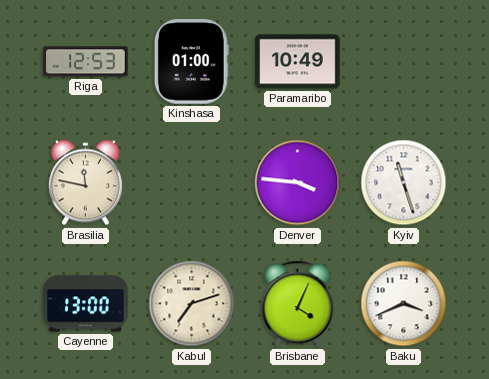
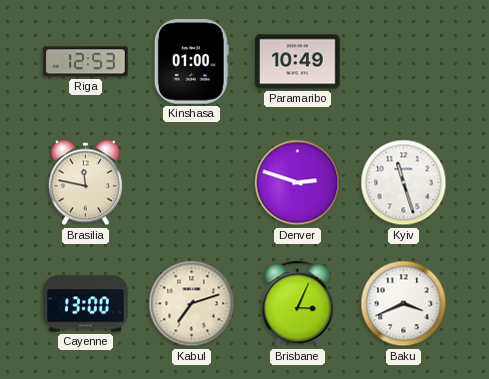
Denver: 3:46 -> 2:48
Brisbane: 4:04 -> 3:04
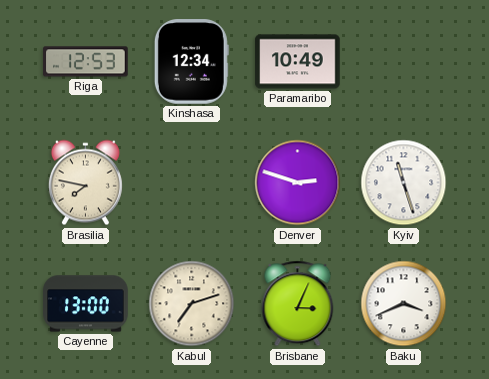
Kinshasa: 01:00 -> 12:34
Brasilia: 11:47 -> 7:47
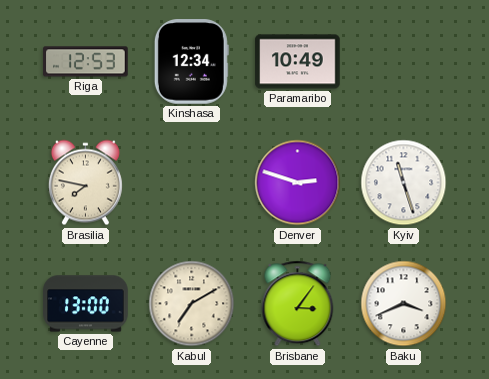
Kabul: 7:12 -> 7:10
Brisbane: 3:04 -> 3:06
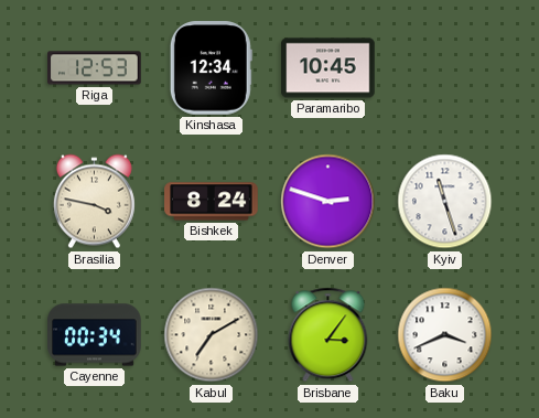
Paramaribo: 10:49 -> 10:45
Brasilia: 7:47 -> 3:47
Bishkek: none -> 8:24
Cayenne: 13:00 -> 00:34
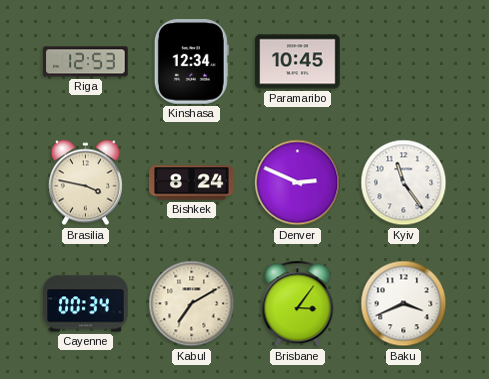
Denver: 2:48 -> 2:49
Kyiv: 11:27 -> 11:24
